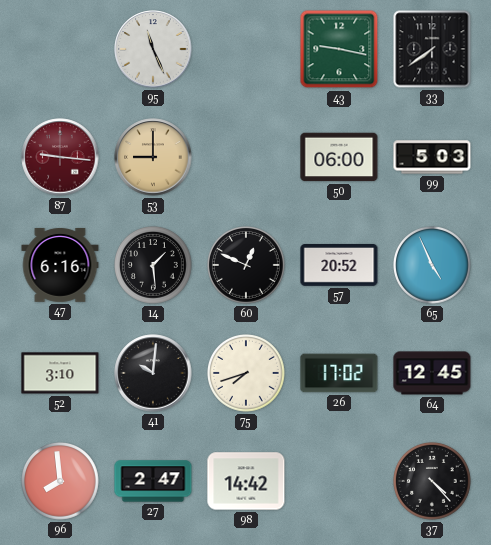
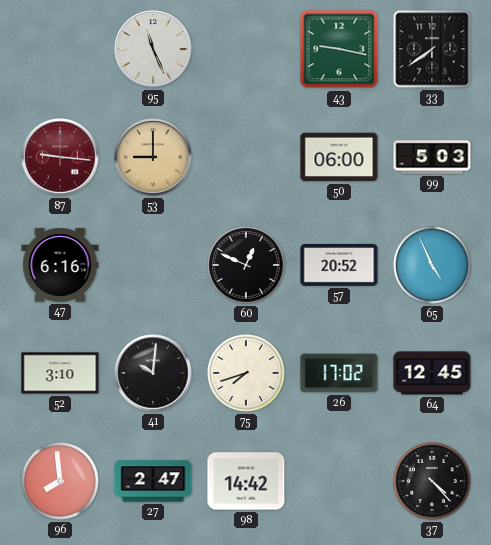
14: 1:29 -> none
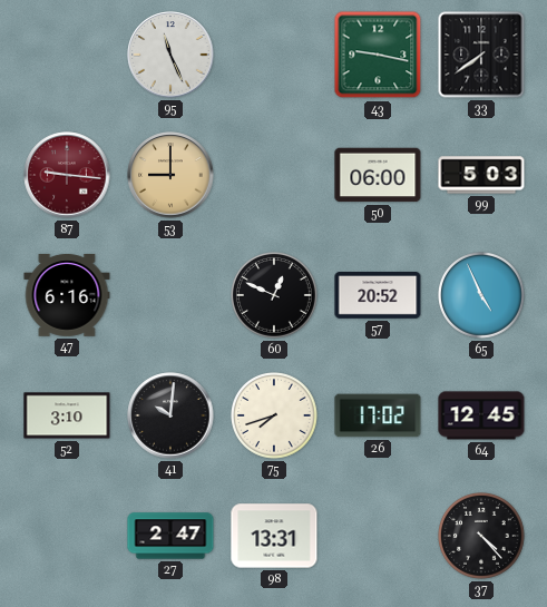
96: 7:59 -> none
98: 14:42 -> 13:31
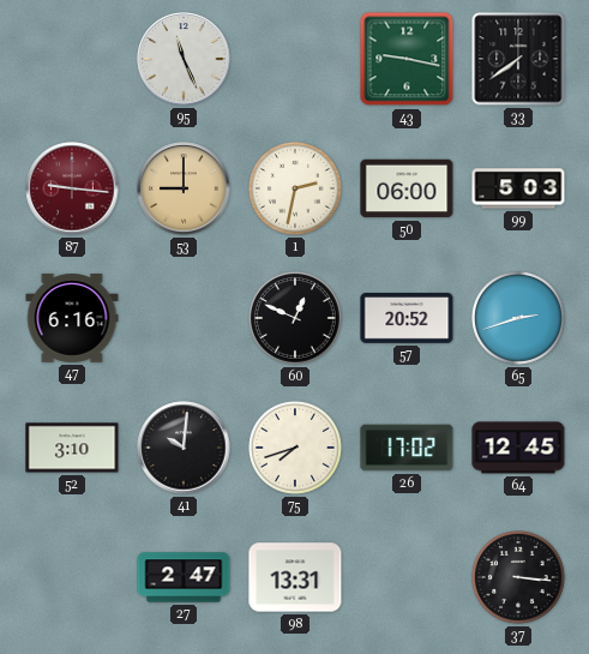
1: none -> 2:32
65: 4:56 -> 2:42
37: 4:23 -> 3:16
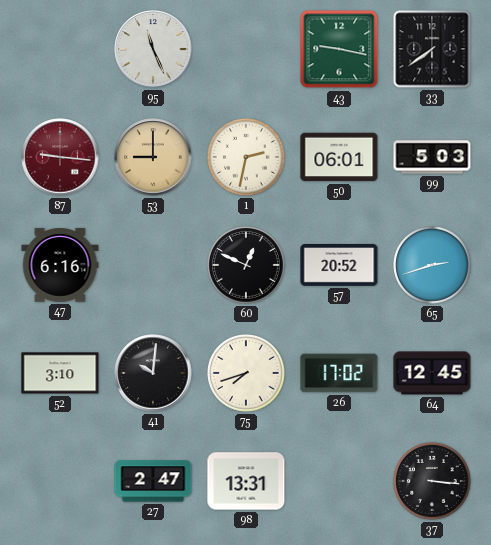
50: 06:00 -> 06:01
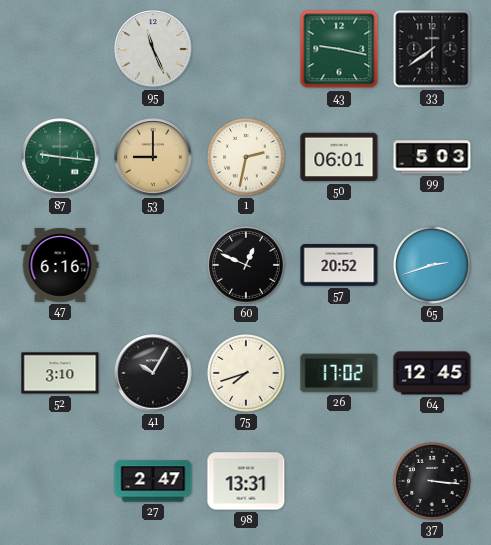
87 dial: burgundy -> green
41: 10:01 -> 10:05
